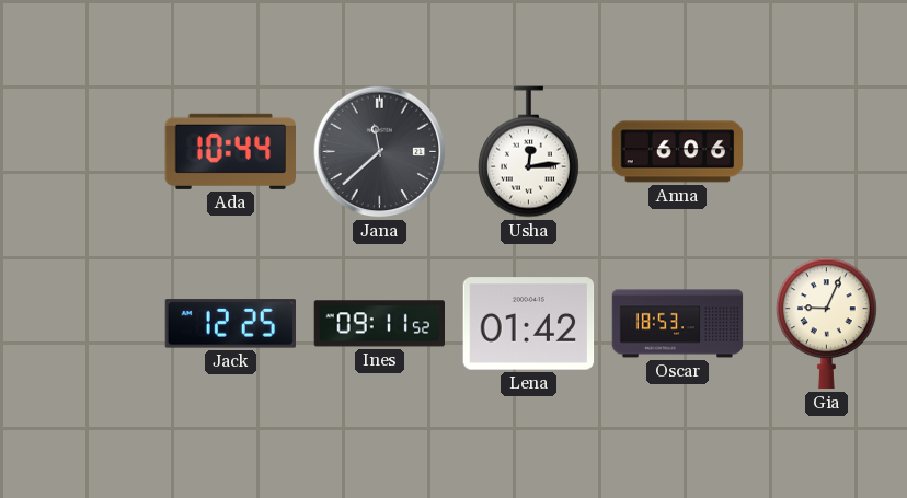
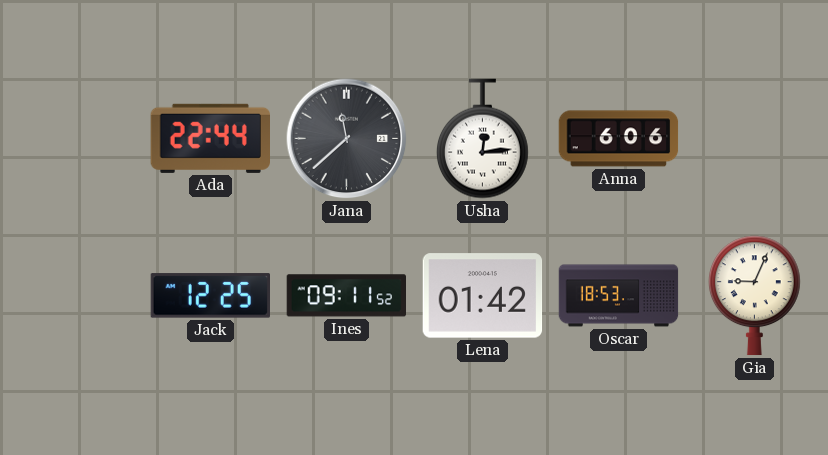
Ada: 10:44 -> 22:44
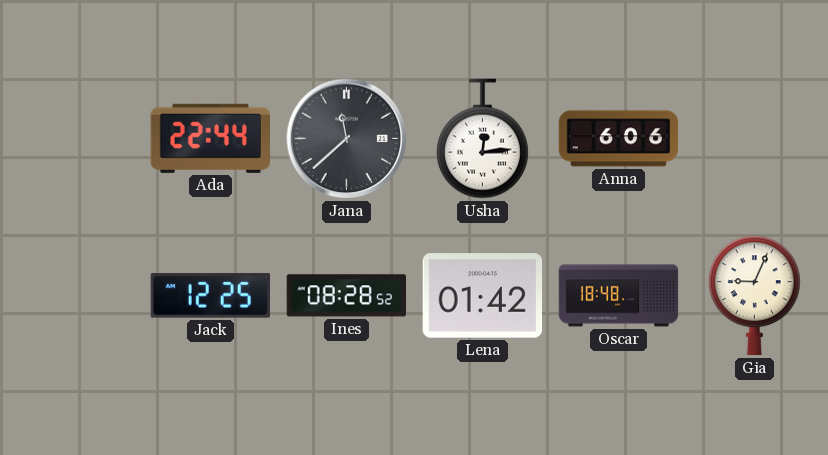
Ines: 09:11 -> 08:28
Oscar: 18:53 -> 18:48
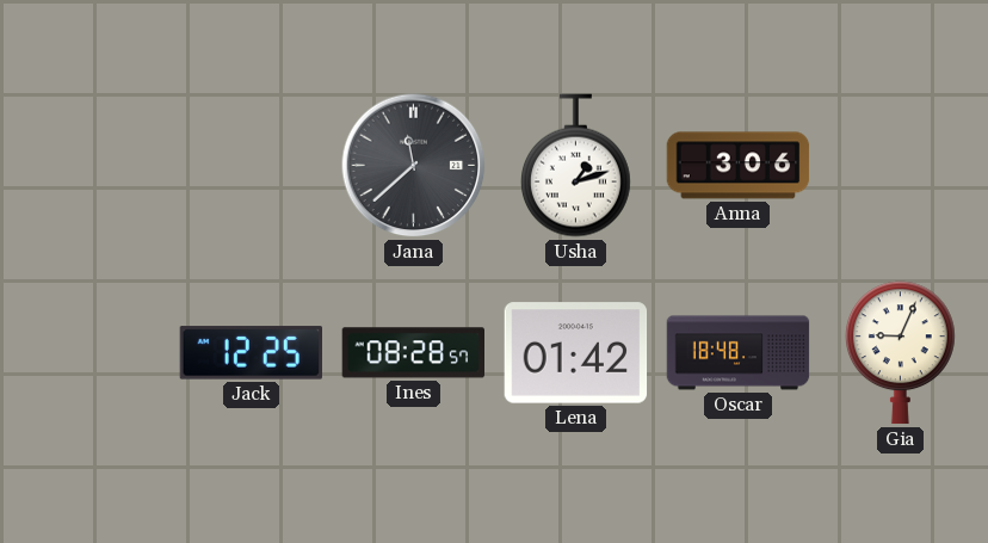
Ada: 22:44 -> none
Usha: 12:14 -> 1:12
Anna: 6:06 -> 3:06
Ines: 08:28:52 -> 08:28:57
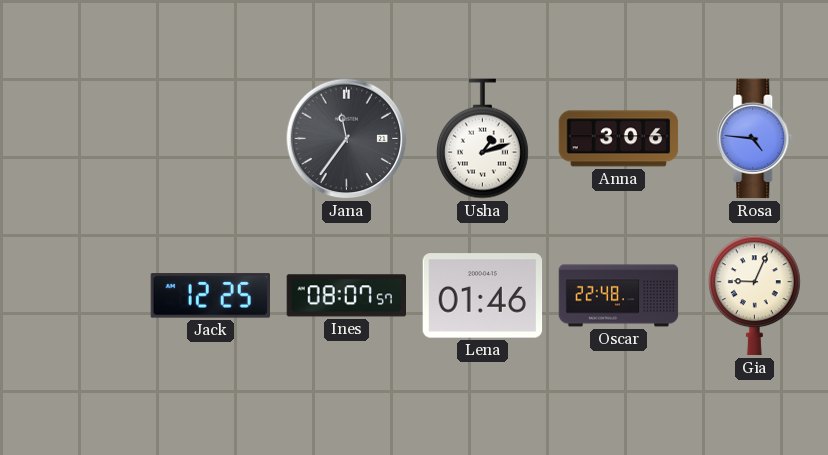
Jana: 11:38 -> 11:36
Rosa: none -> 4:46
Ines: 08:28 -> 08:07
Lena: 01:42 -> 01:46
Oscar: 18:48 -> 22:48
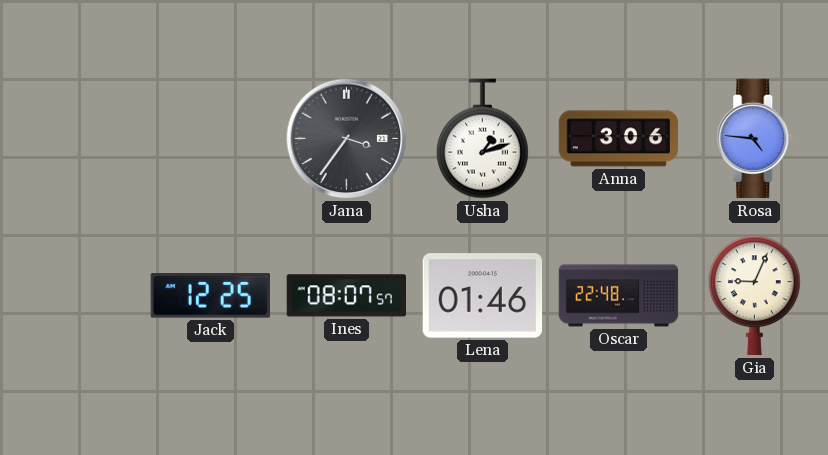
Jana: 11:36 -> 3:36
